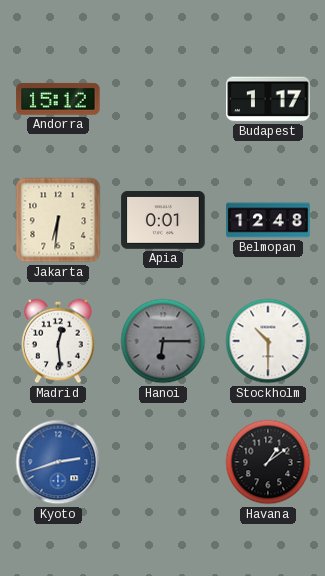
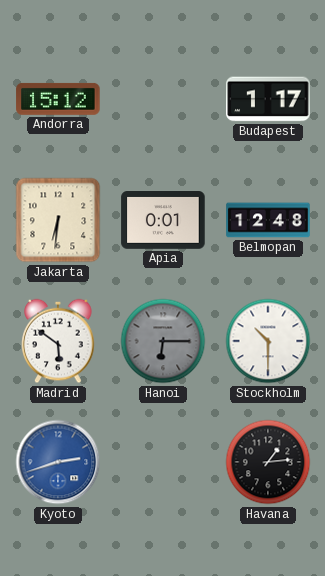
Madrid: 12:29 -> 5:51
Havana: 1:09 -> 1:14
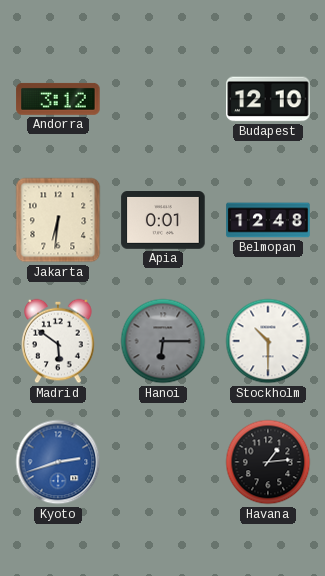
Andorra: 15:12 -> 3:12
Budapest: 1:17 -> 12:10
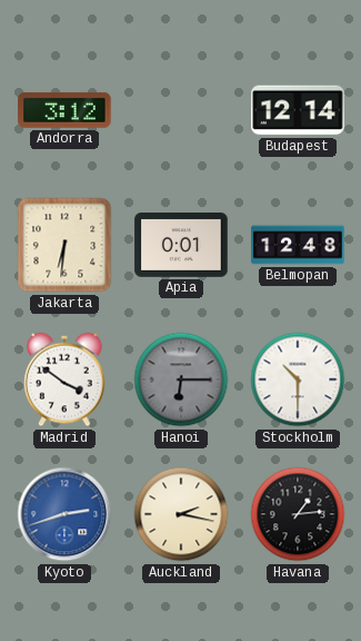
Budapest: 12:10 -> 12:14
Madrid: 5:51 -> 3:51
Auckland: none -> 2:17
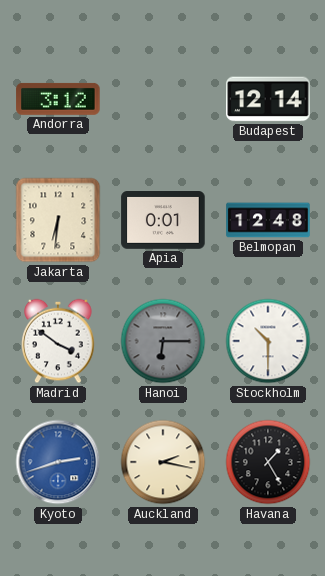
Havana: 1:14 -> 1:25
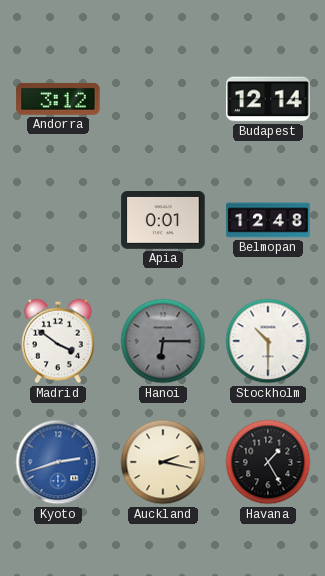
Jakarta: 6:31 -> none
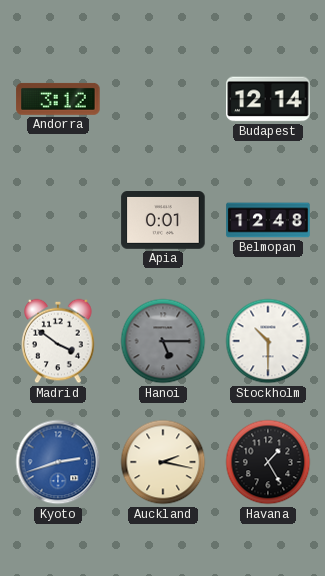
Hanoi: 6:15 -> 5:15
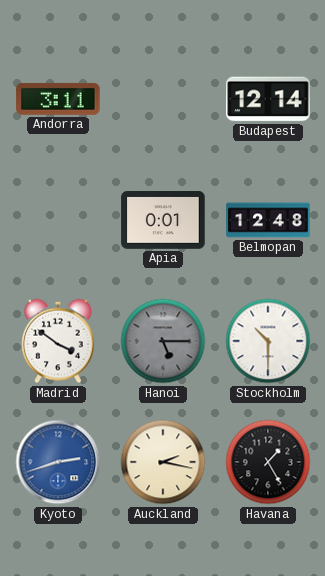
Andorra: 3:12 -> 3:11
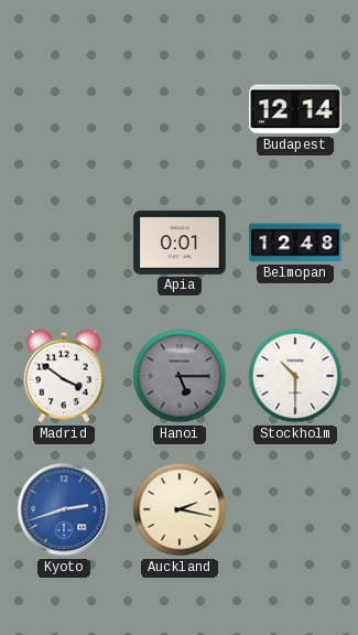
Andorra: 3:11 -> none
Havana: 1:25 -> none
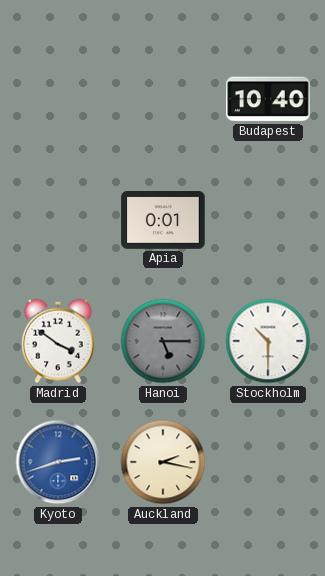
Budapest: 12:14 -> 10:40
Belmopan: 12:48 -> none
